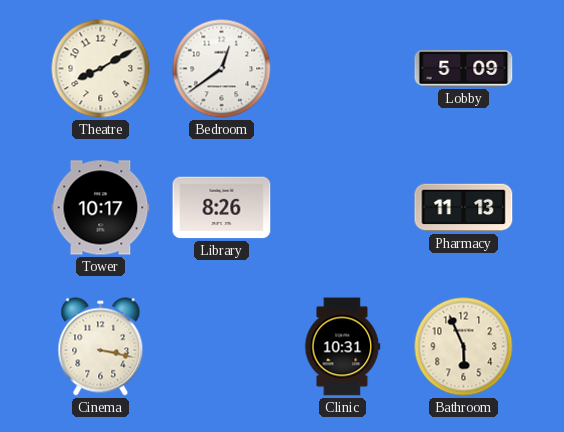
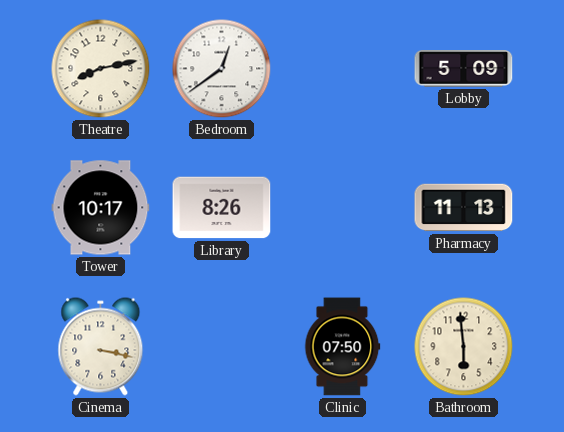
Theatre: 8:10 -> 8:13
Clinic: 10:31 -> 07:50
Bathroom: 5:56 -> 5:59
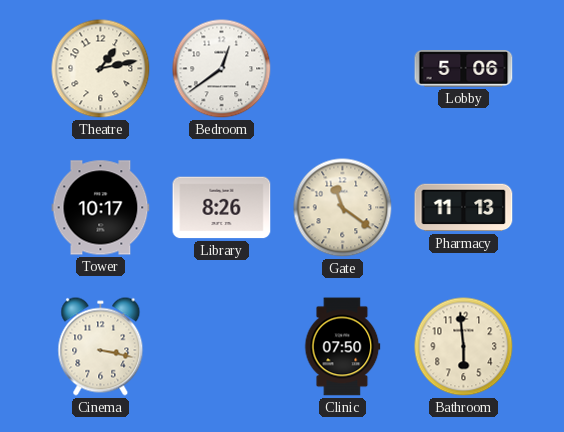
Theatre: 8:13 -> 1:13
Lobby: 5:09 -> 5:06
Gate: none -> 11:21
